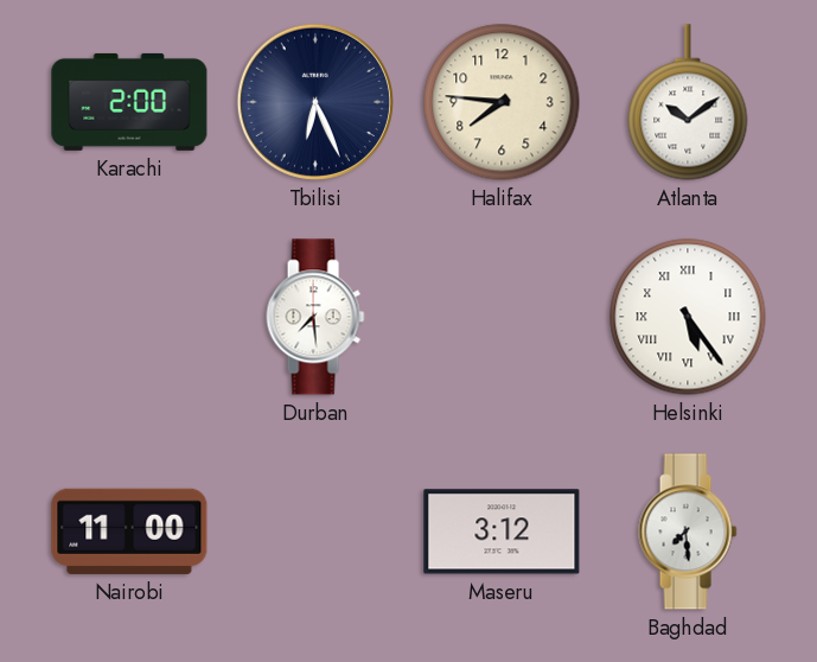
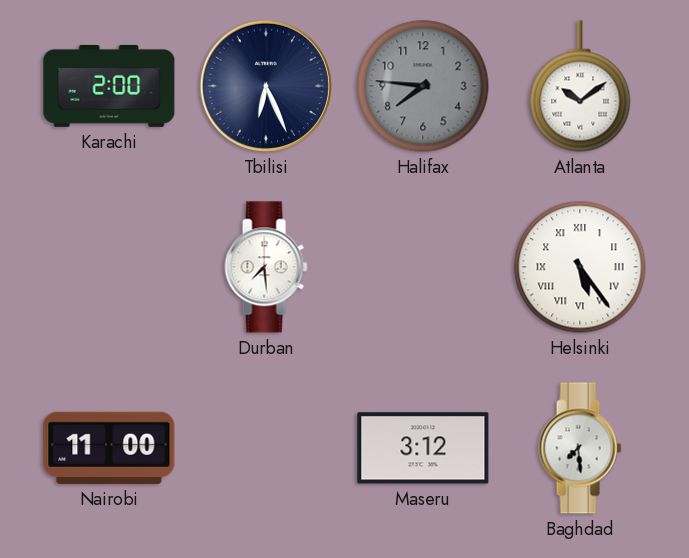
Halifax dial: cream -> grey
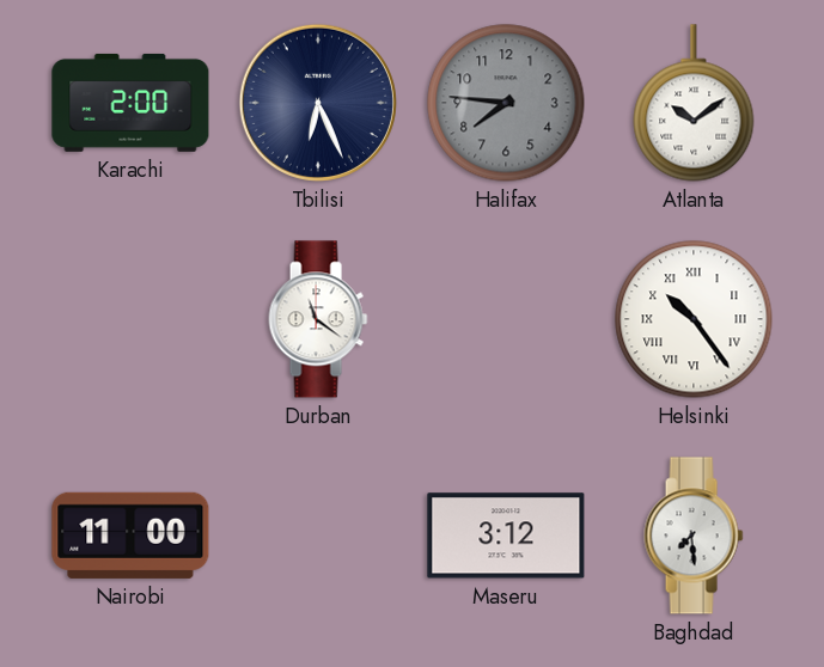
Durban: 7:29 -> 11:21
Helsinki: 5:24 -> 10:24
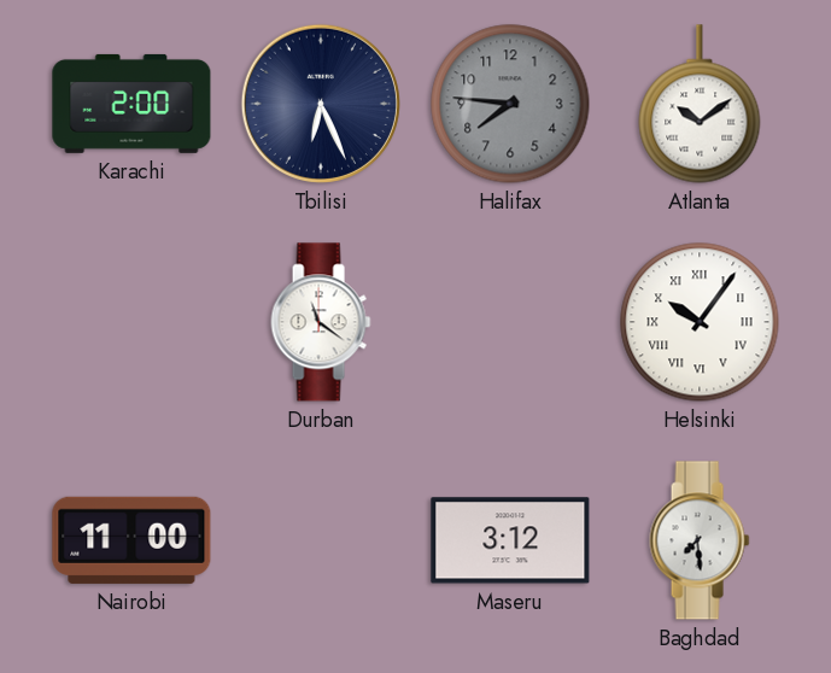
Helsinki: 10:24 -> 10:06
